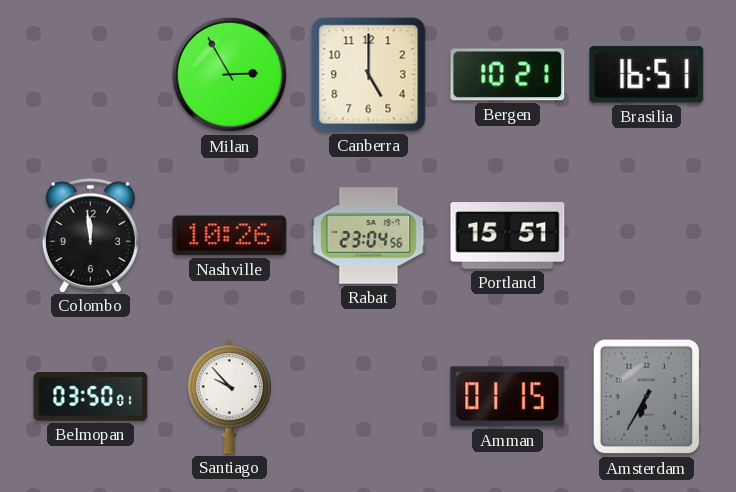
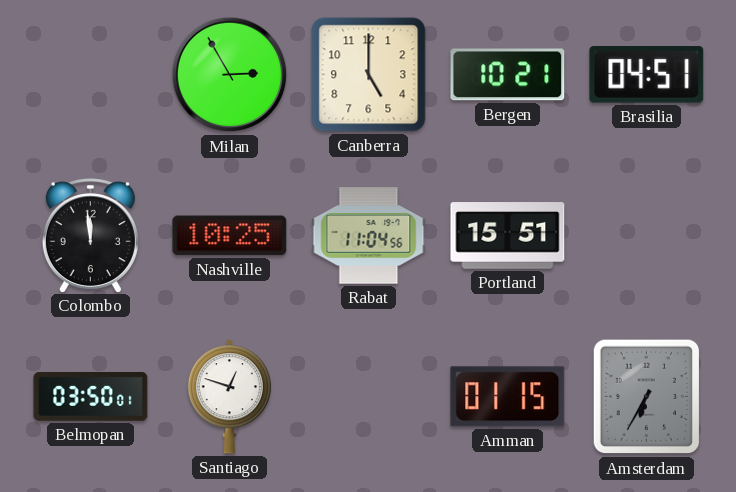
Brasilia: 16:51 -> 04:51
Nashville: 10:26 -> 10:25
Rabat: 23:04 -> 11:04
Santiago: 9:53 -> 12:48
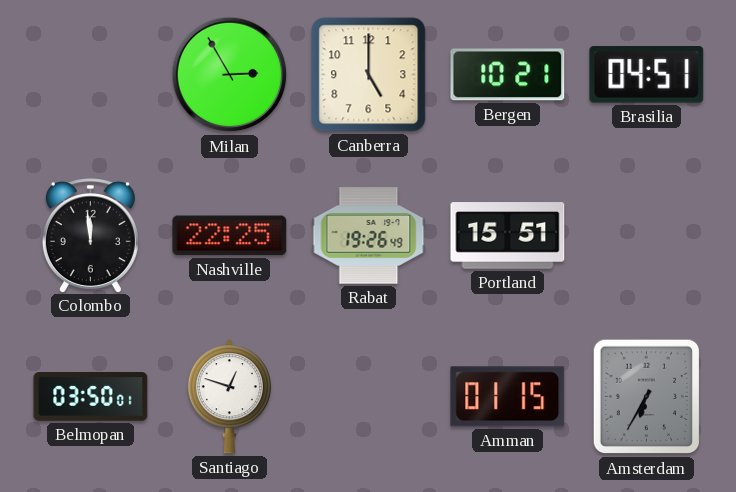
Nashville: 10:25 -> 22:25
Rabat: 11:04 -> 19:26
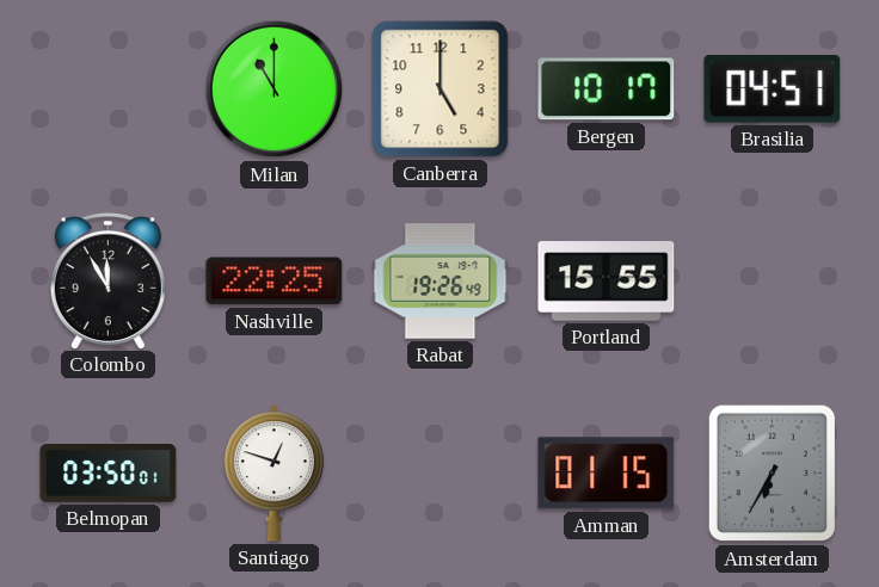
Milan: 2:55 -> 11:00
Bergen: 10:21 -> 10:17
Colombo: 11:59 -> 11:55
Portland: 15:51 -> 15:55
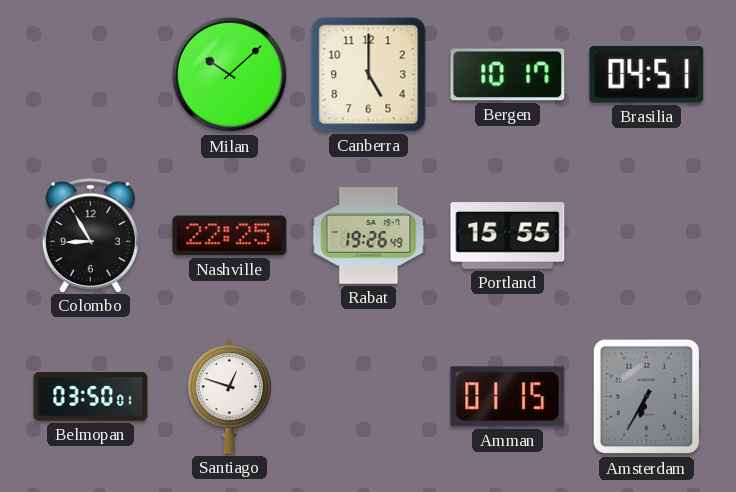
Milan: 11:00 -> 10:08
Colombo: 11:55 -> 8:55
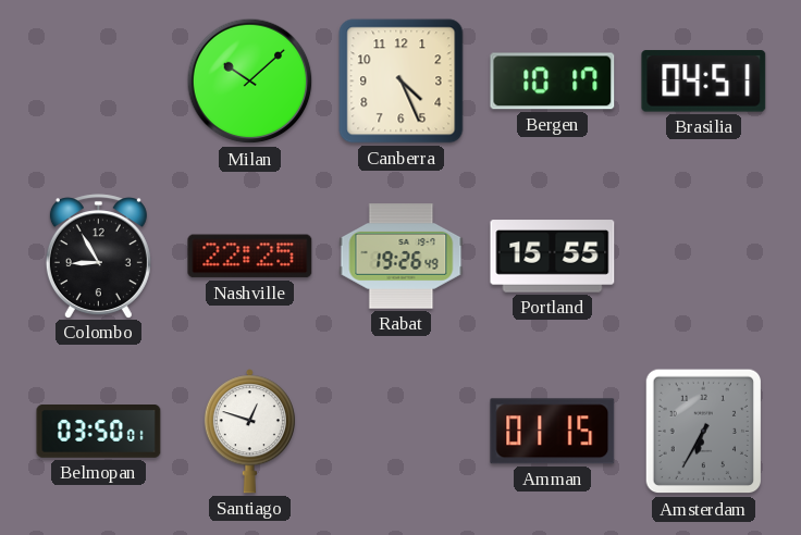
Canberra: 5:00 -> 4:26
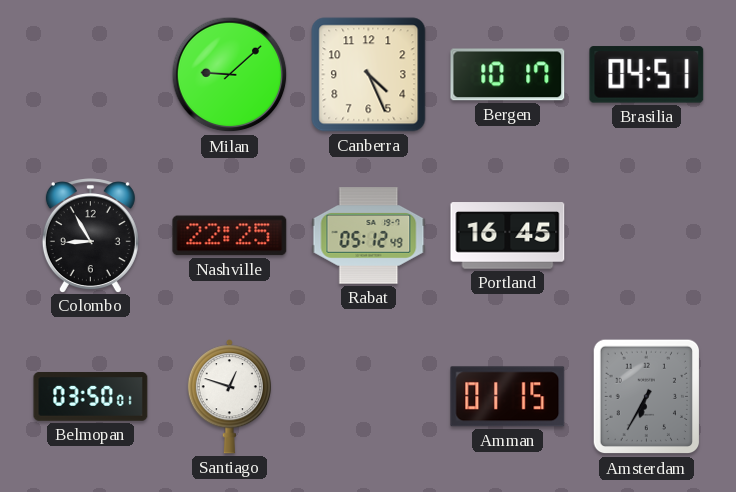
Milan: 10:08 -> 9:08
Rabat: 19:26 -> 05:12
Portland: 15:55 -> 16:45
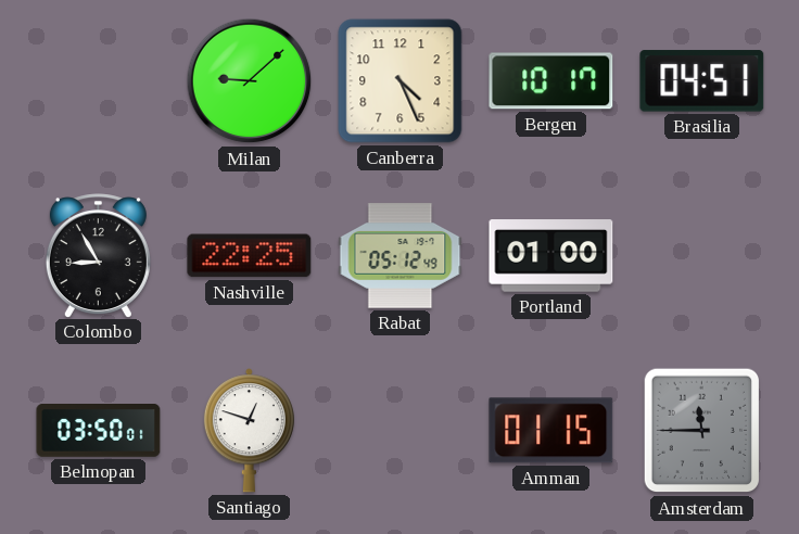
Portland: 16:45 -> 01:00
Amsterdam: 6:35 -> 11:45
